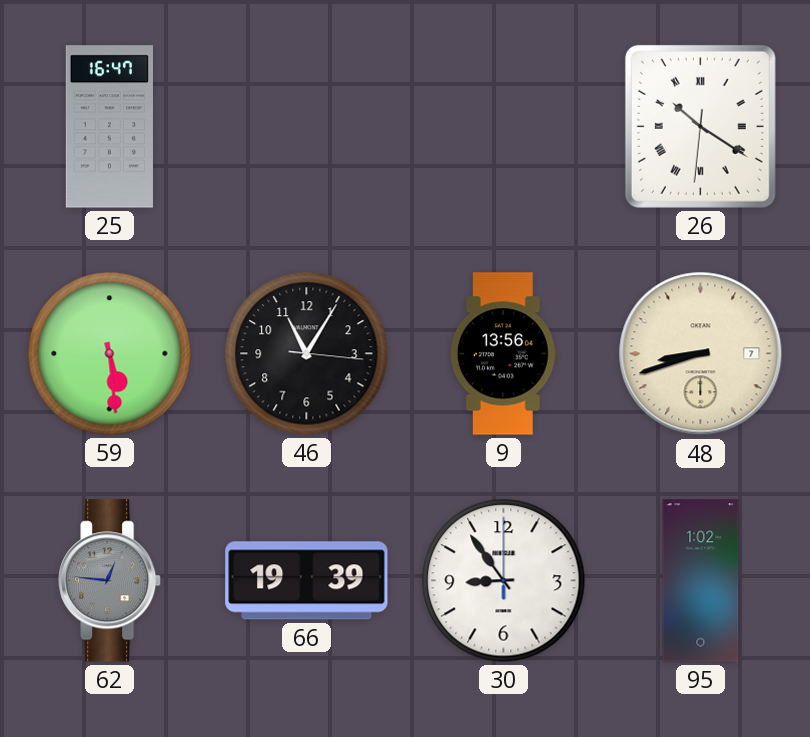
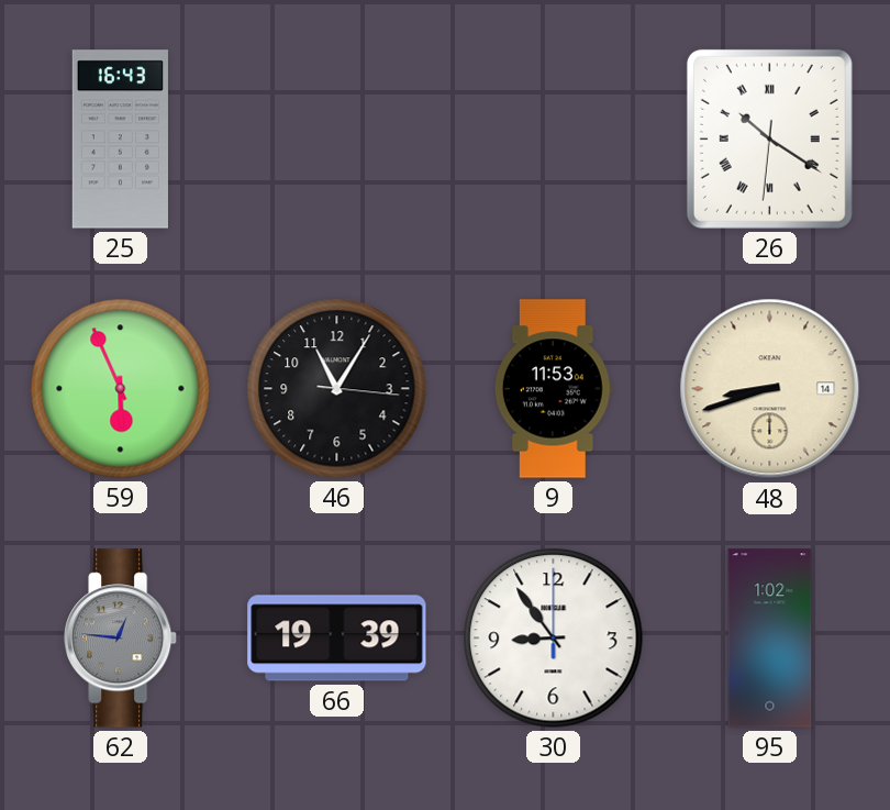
25: 16:47 -> 16:43
59: 5:29 -> 5:56
9: 13:56 -> 11:53
48 date: 7 -> 14
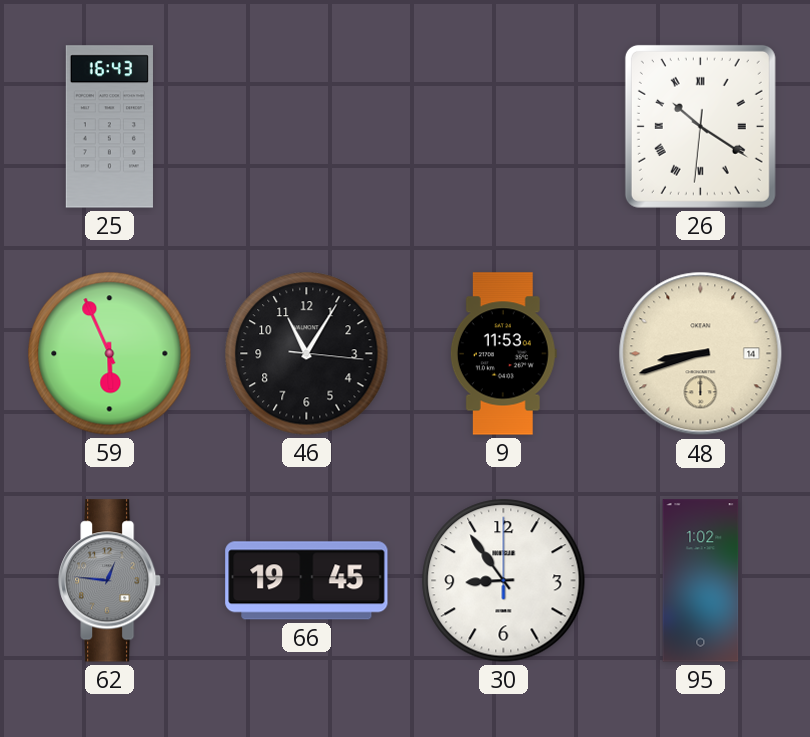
66: 19:39 -> 19:45
